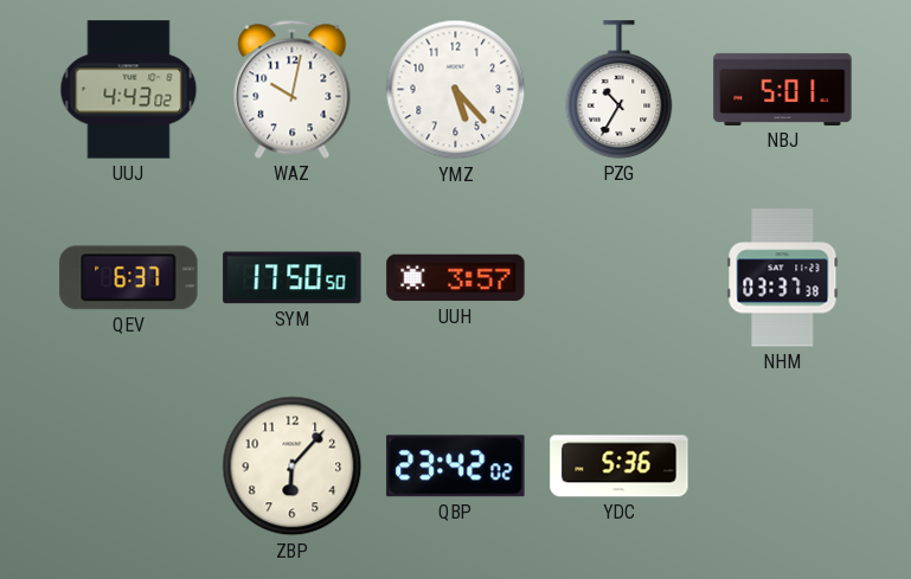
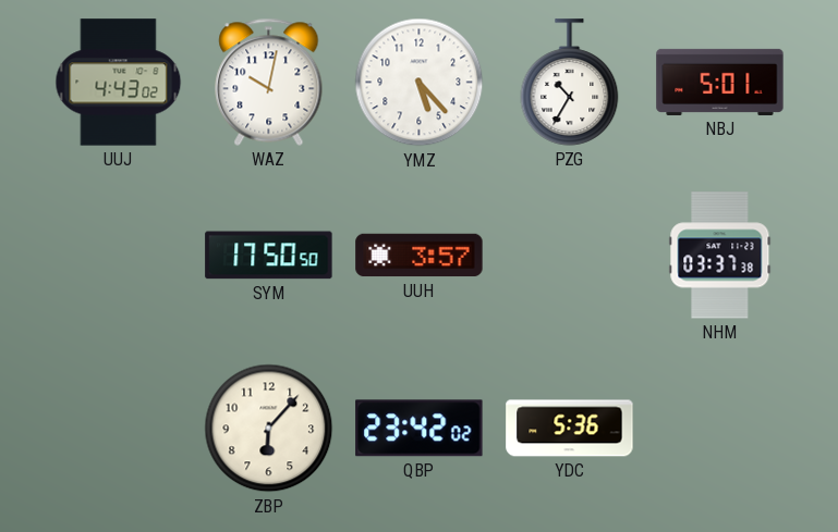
QEV: 6:37 -> none
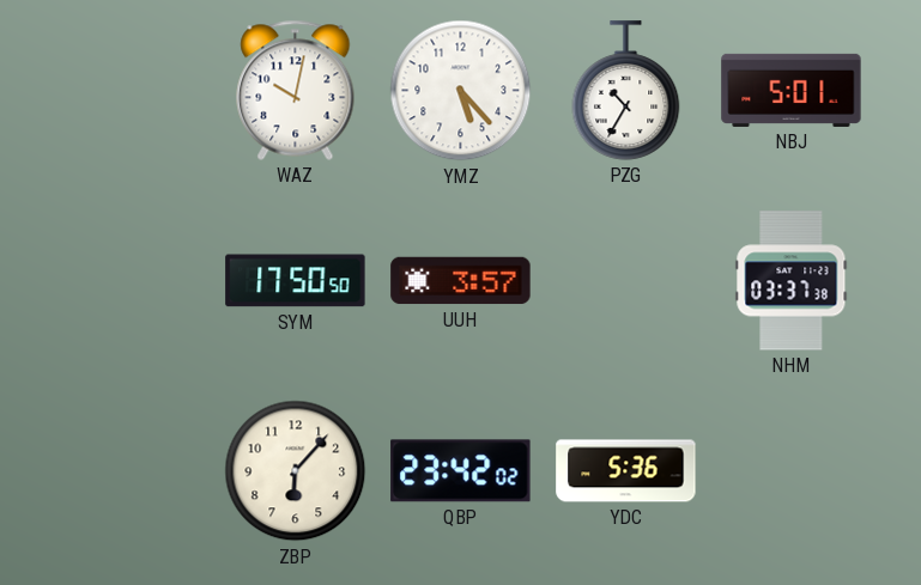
UUJ: 4:43 -> none
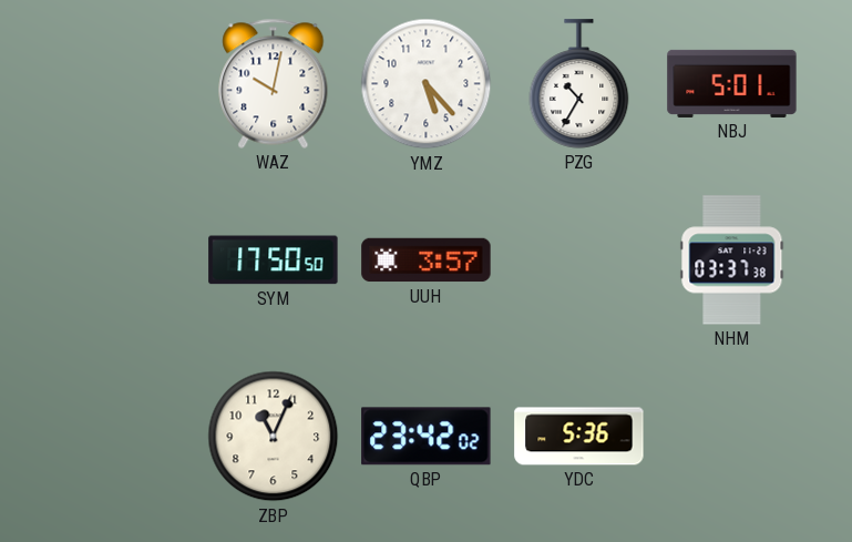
ZBP: 6:07 -> 11:04
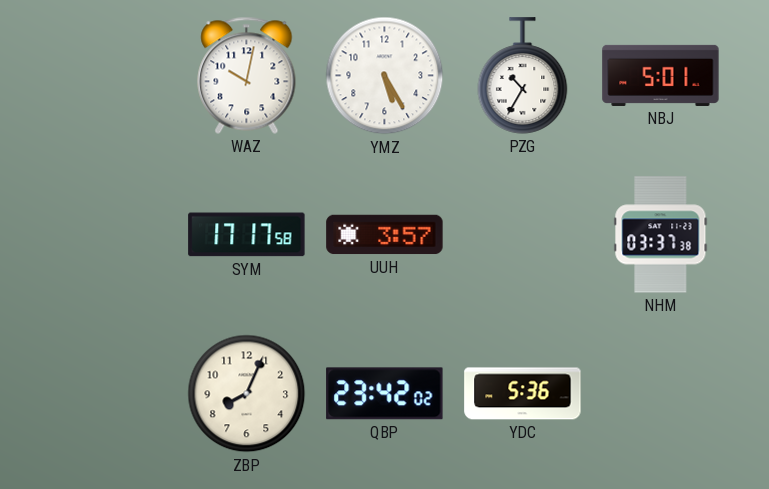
YMZ: 5:23 -> 5:25
SYM: 17:50 -> 17:17
ZBP: 11:04 -> 8:04
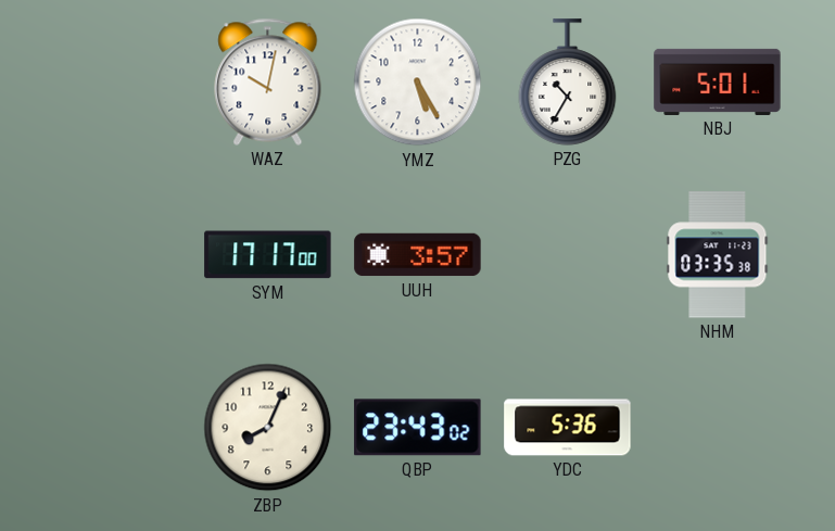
SYM: 17:17:58 -> 17:17:00
NHM: 03:37 -> 03:35
QBP: 23:42 -> 23:43
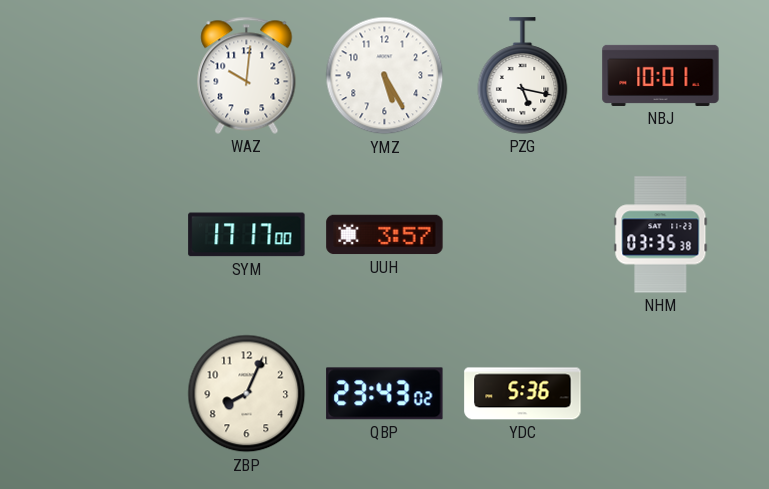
WAZ: 10:02 -> 10:01
PZG: 10:35 -> 5:17
NBJ: 5:01 -> 10:01
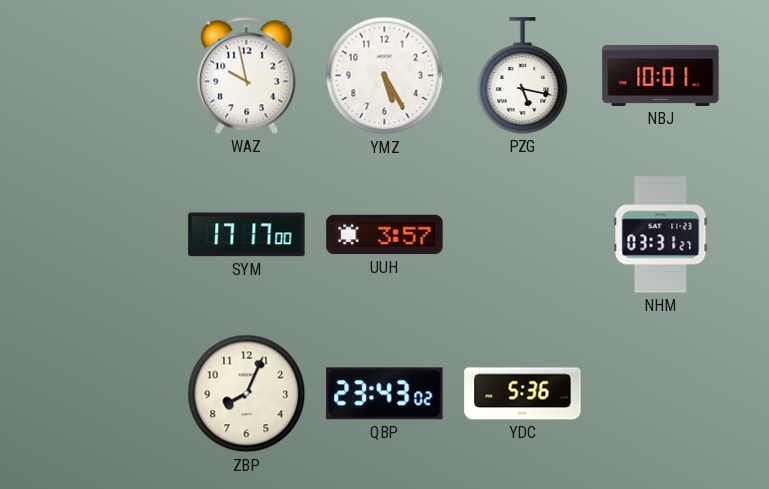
WAZ: 10:01 -> 9:58
NHM: 03:35 -> 03:31
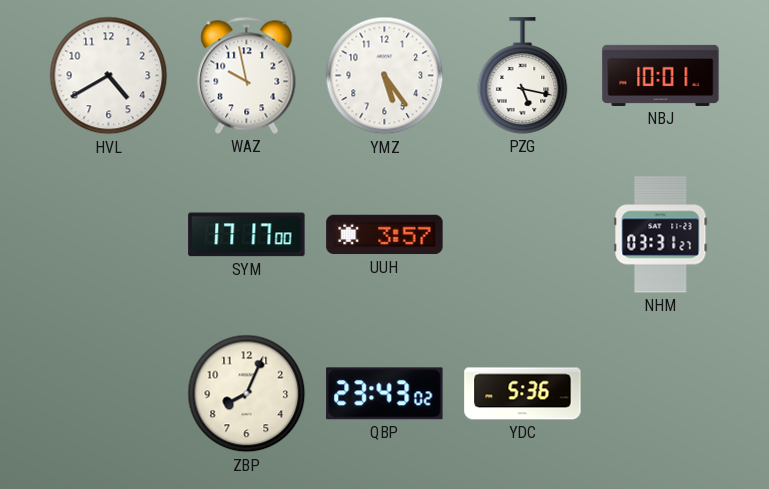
HVL: none -> 4:40
YMZ: 5:25 -> 5:24
